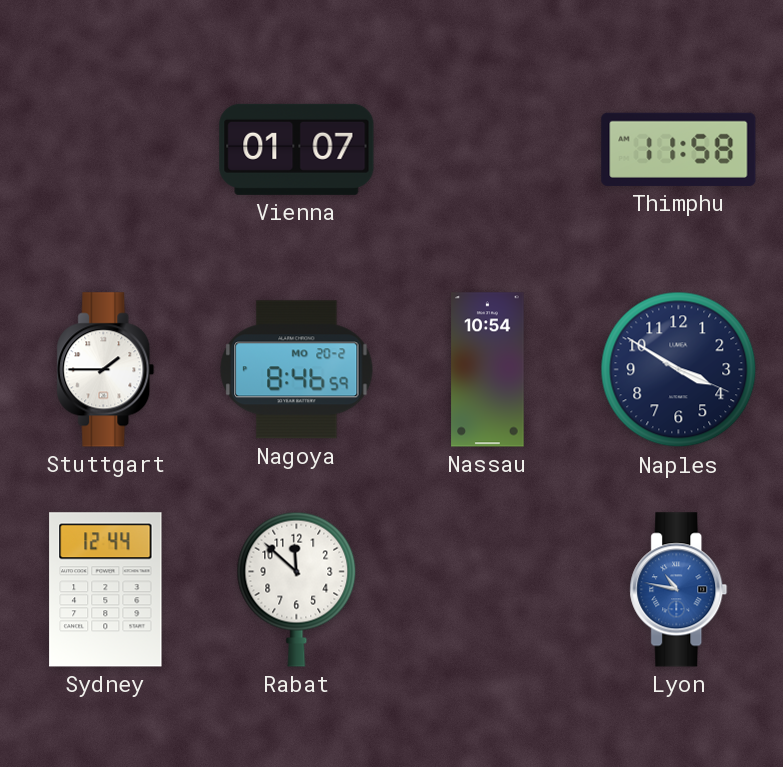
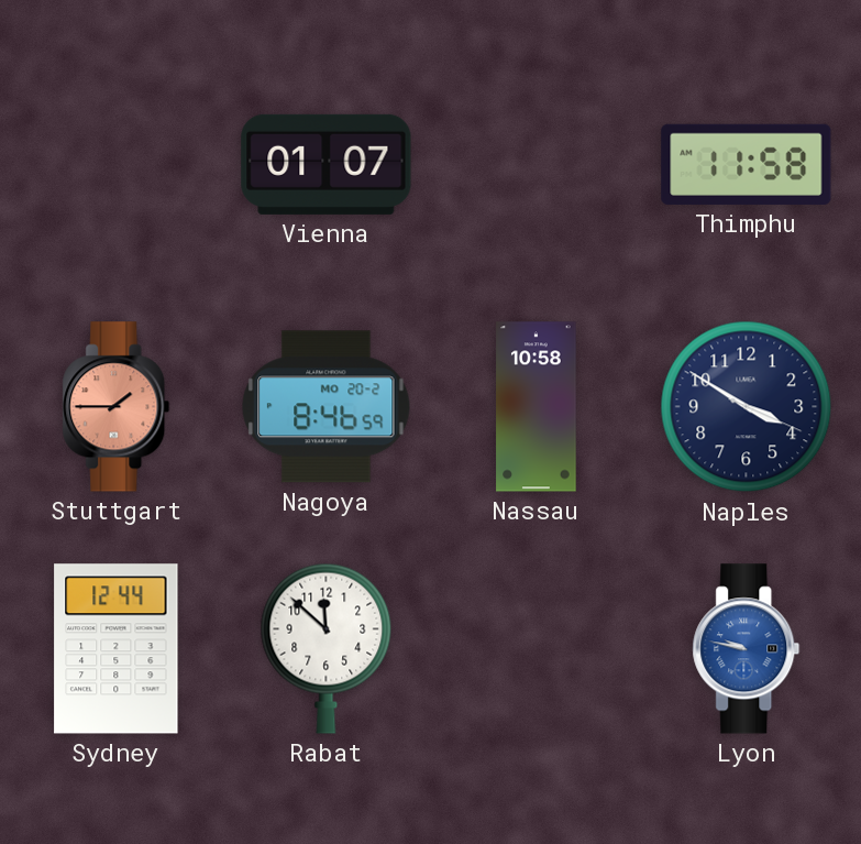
Stuttgart dial: white -> salmon
Nassau: 10:54 -> 10:58
Lyon: 10:47 -> 9:47
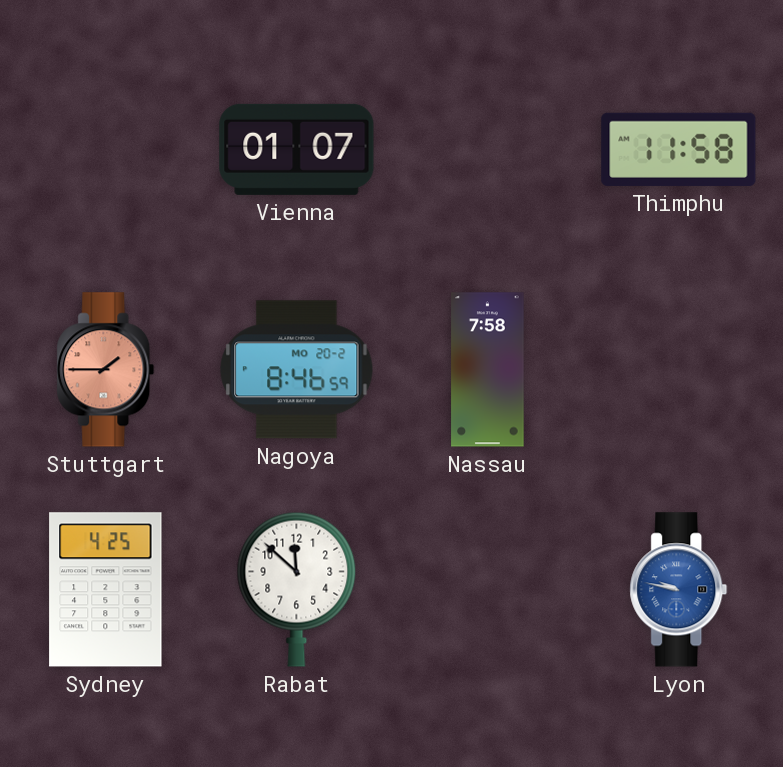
Nassau: 10:58 -> 7:58
Naples: 3:50 -> none
Sydney: 12:44 -> 4:25
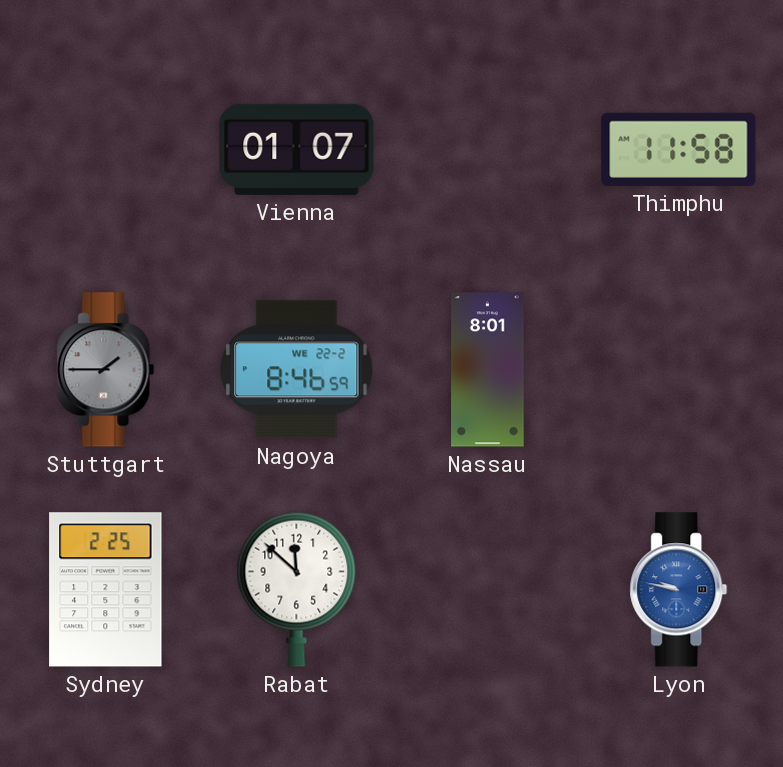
Stuttgart dial: salmon -> grey
Nagoya date: MO 20-2 -> WE 22-2
Nassau: 7:58 -> 8:01
Sydney: 4:25 -> 2:25
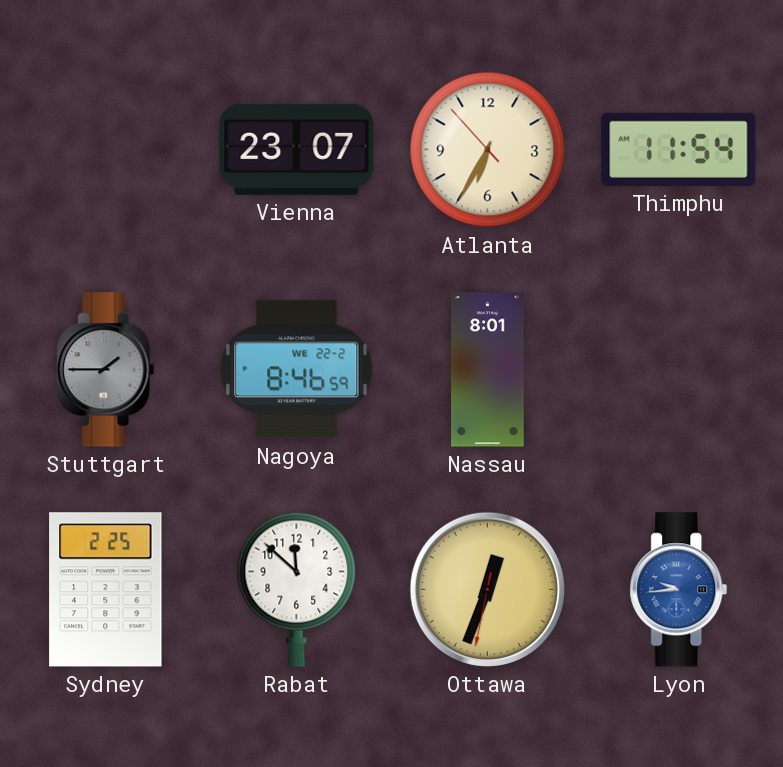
Vienna: 01:07 -> 23:07
Atlanta: none -> 6:34
Thimphu: 11:58 -> 11:54
Ottawa: none -> 12:33
Lyon: 9:47 -> 9:44
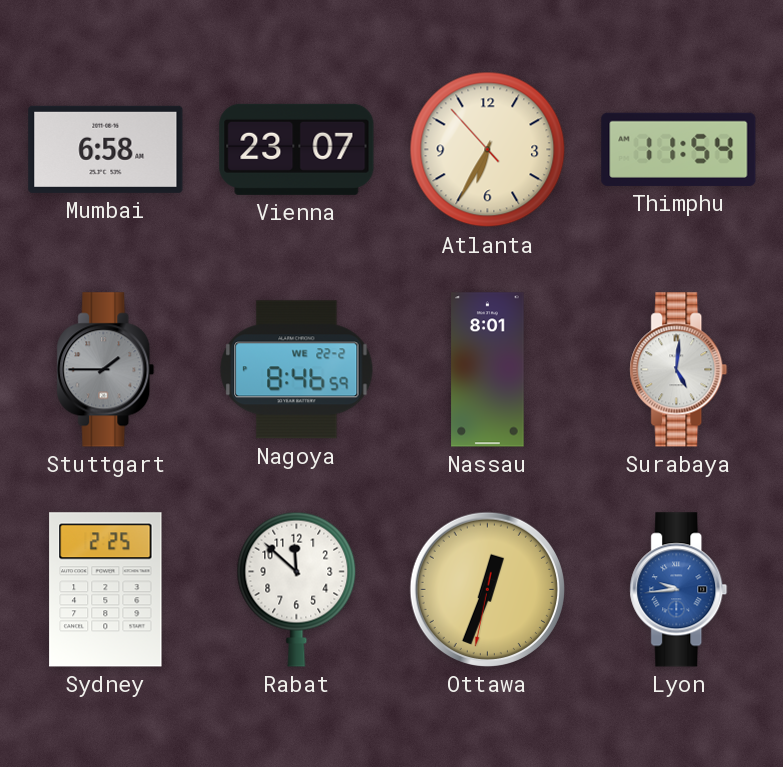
Mumbai: none -> 6:58
Surabaya: none -> 5:01
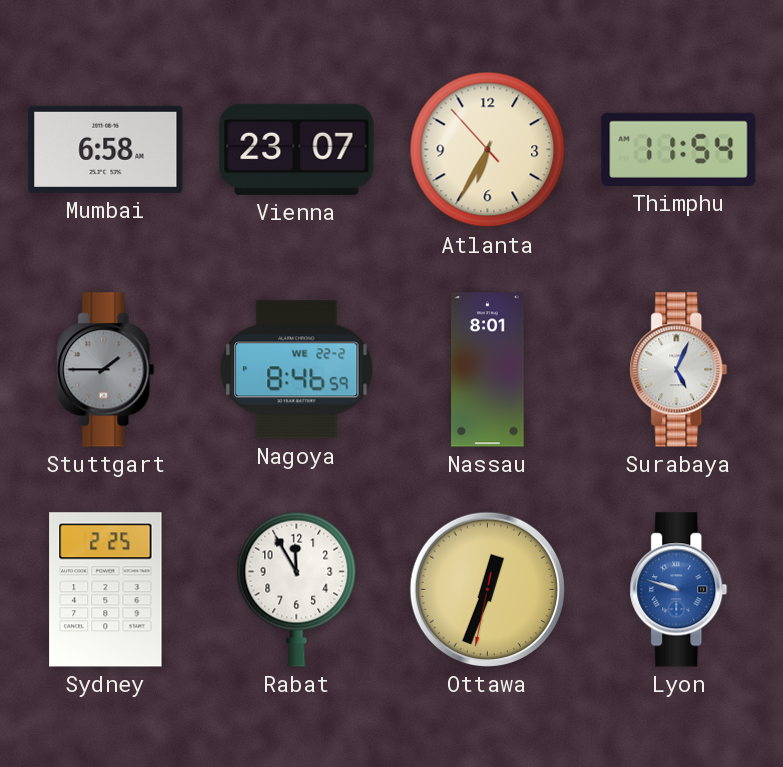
Surabaya: 5:01 -> 5:04
Rabat: 11:52 -> 11:55
Lyon: 9:44 -> 9:48
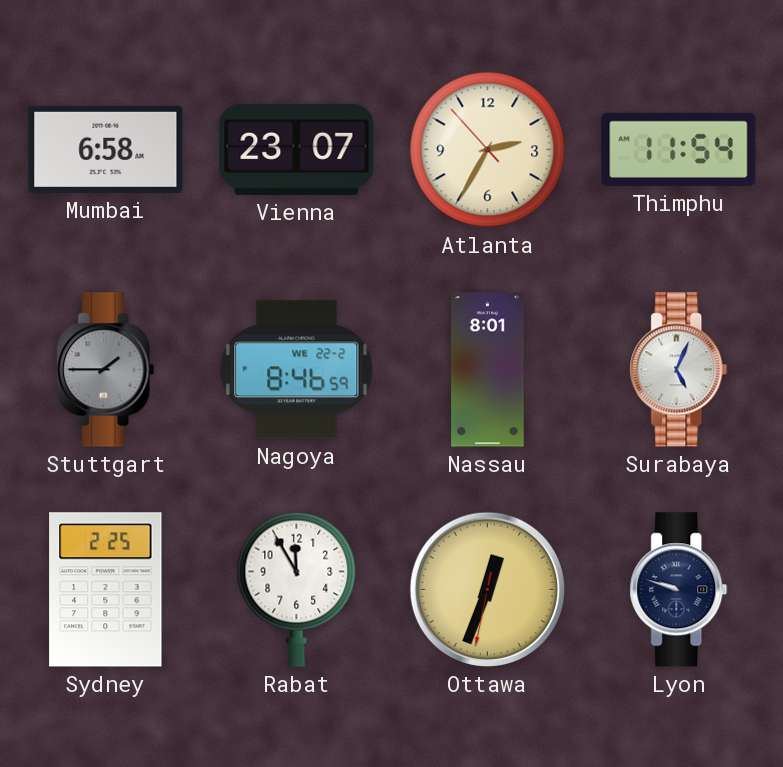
Atlanta: 6:34 -> 2:34
Lyon dial: blue -> navy
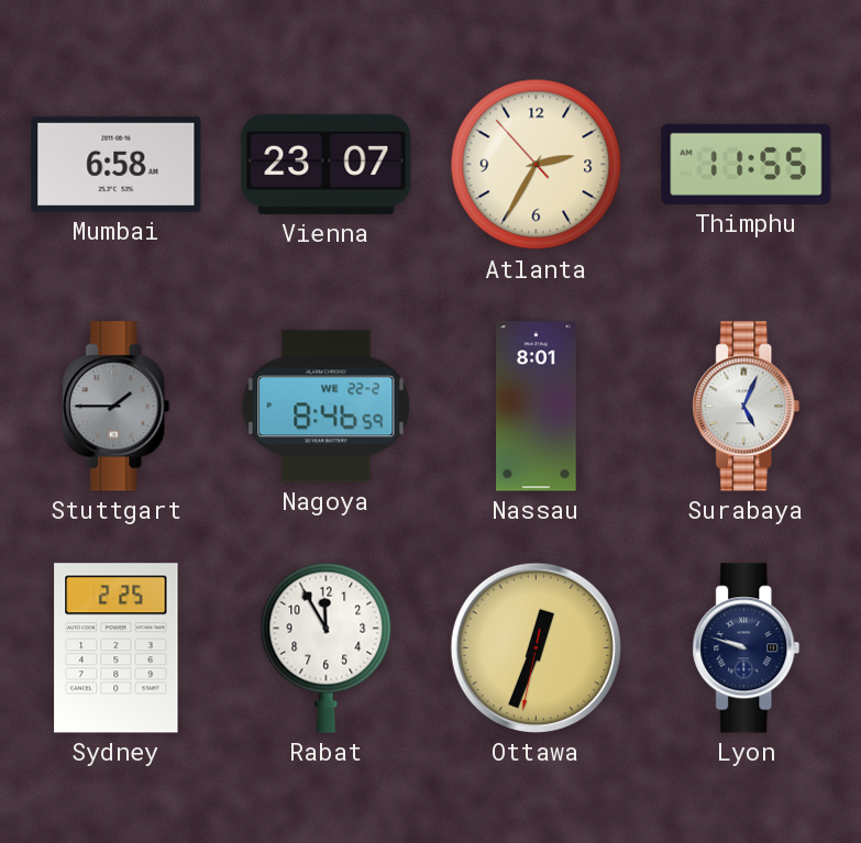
Thimphu: 11:54 -> 11:55
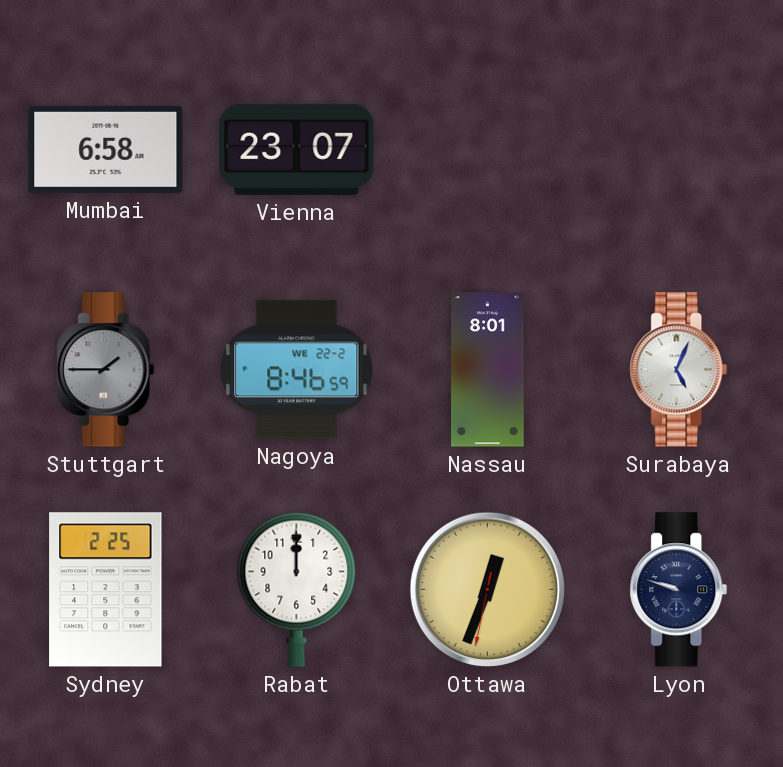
Atlanta: 2:34 -> none
Thimphu: 11:55 -> none
Rabat: 11:55 -> 12:00
